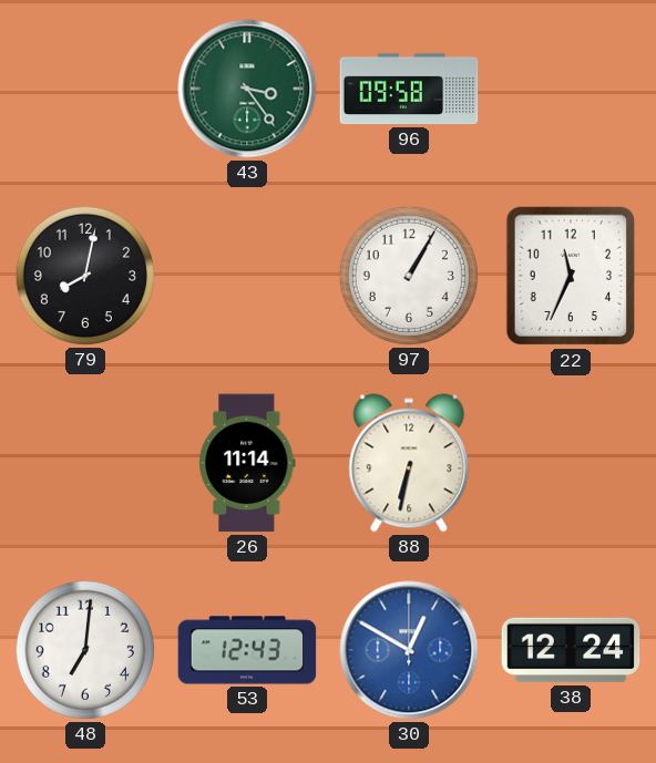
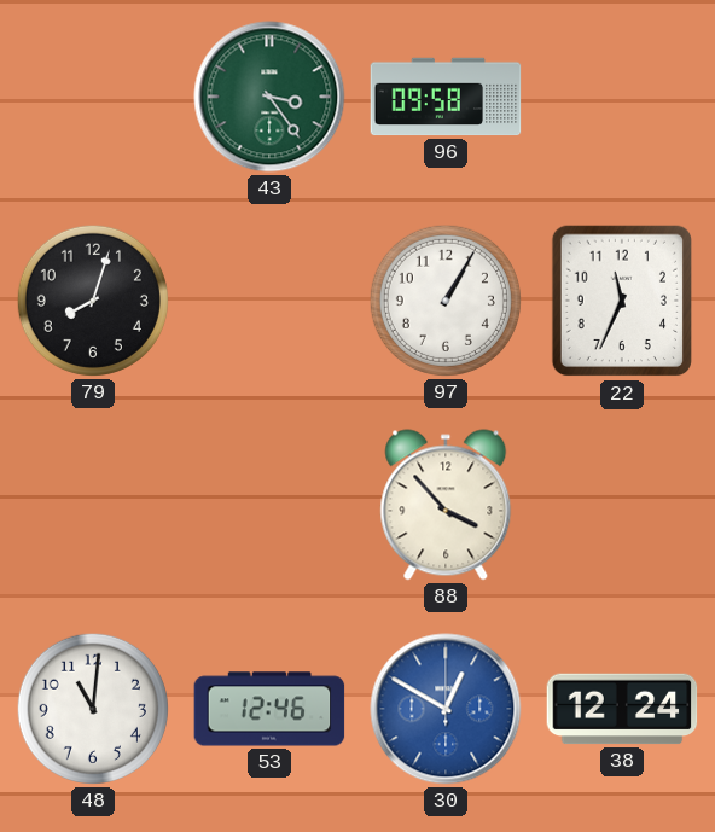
79: 8:02 -> 8:03
26: 11:14 -> none
88: 6:32 -> 3:53
48: 7:01 -> 11:01
53: 12:43 -> 12:46
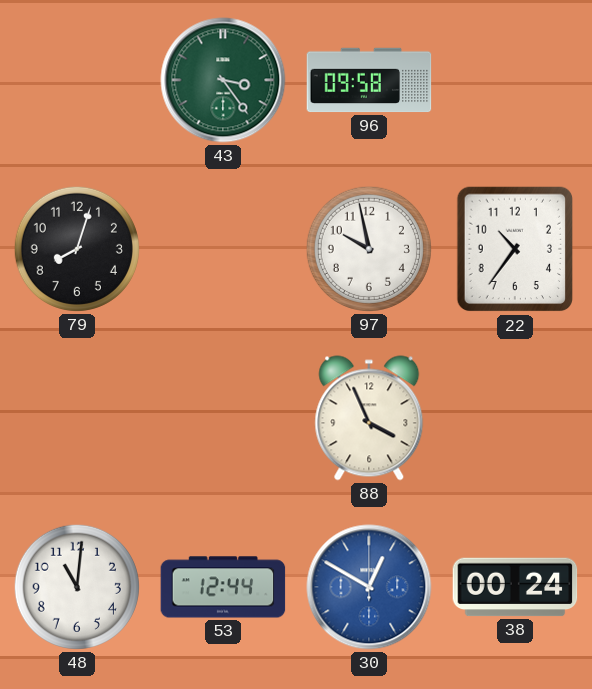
97: 1:05 -> 9:58
22: 11:34 -> 10:36
88: 3:53 -> 3:56
53: 12:46 -> 12:44
38: 12:24 -> 00:24
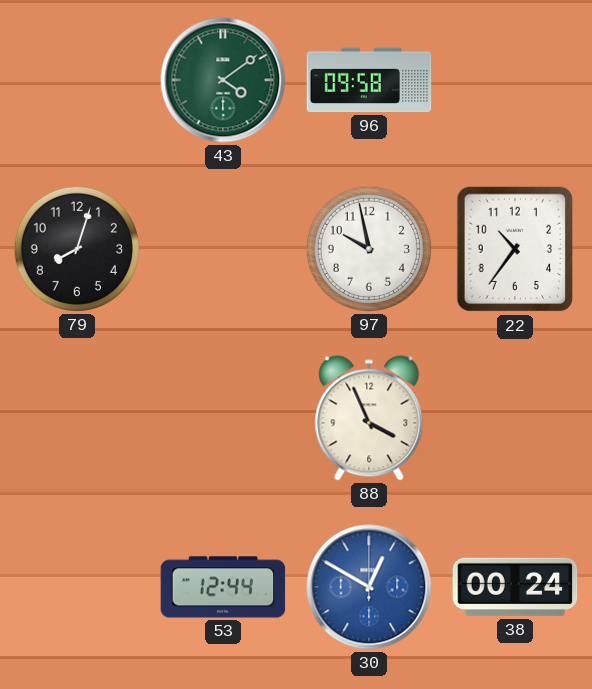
43: 3:24 -> 4:09
48: 11:01 -> none
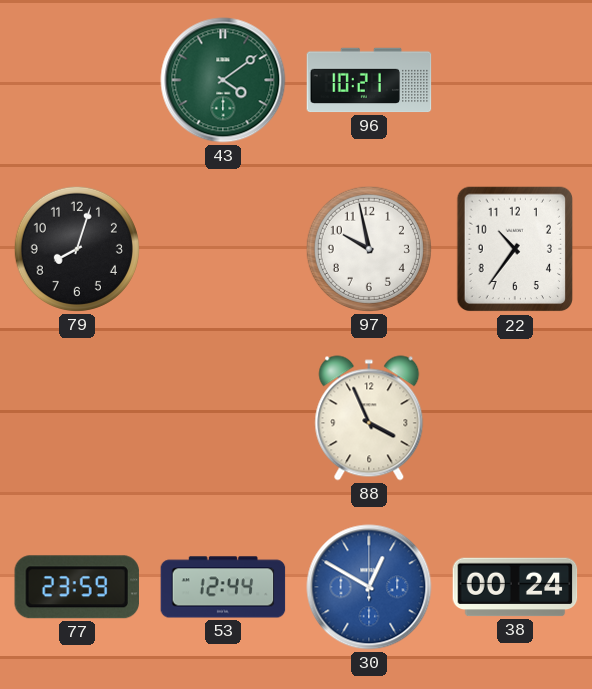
96: 09:58 -> 10:21
77: none -> 23:59
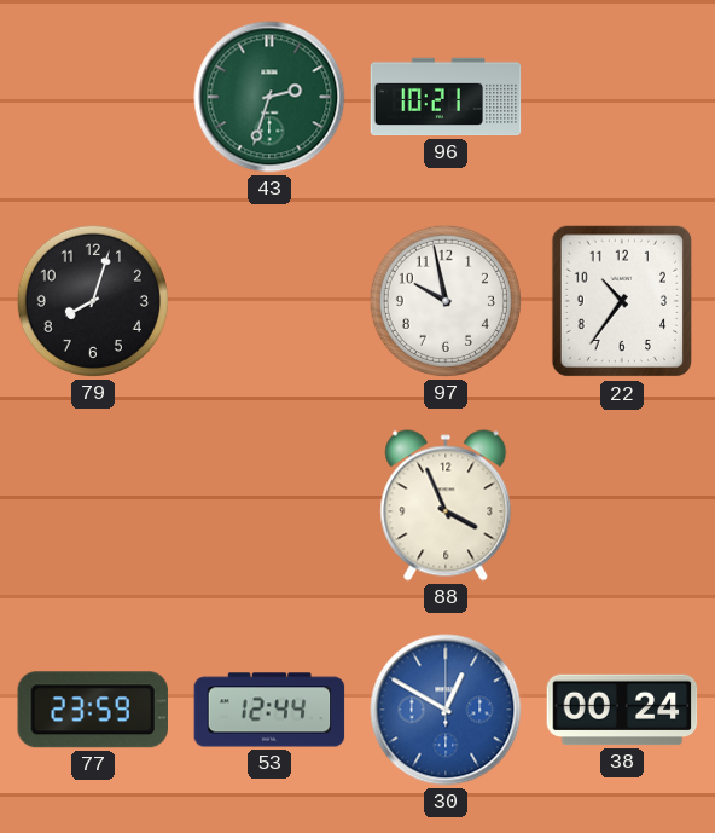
43: 4:09 -> 2:33
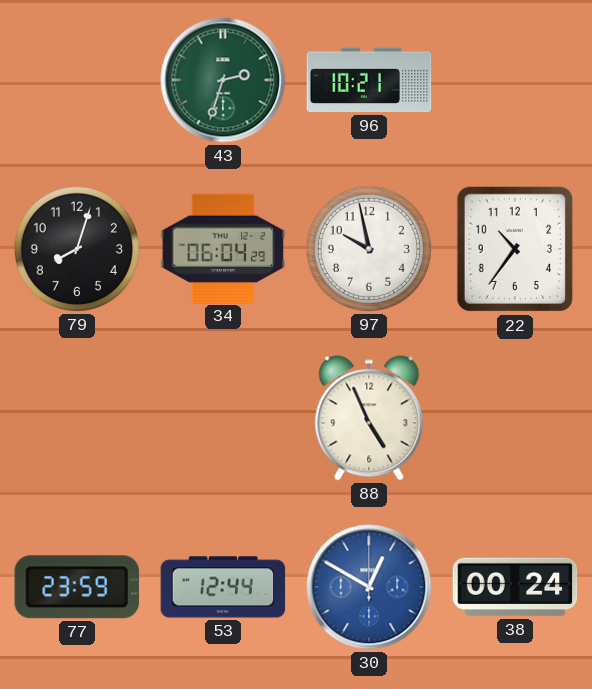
34: none -> 06:04
88: 3:56 -> 4:56
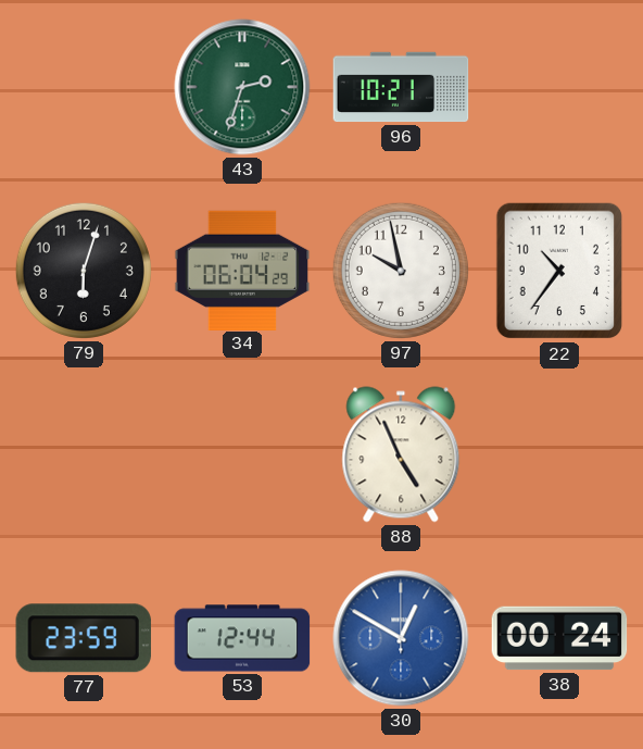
79: 8:03 -> 6:03
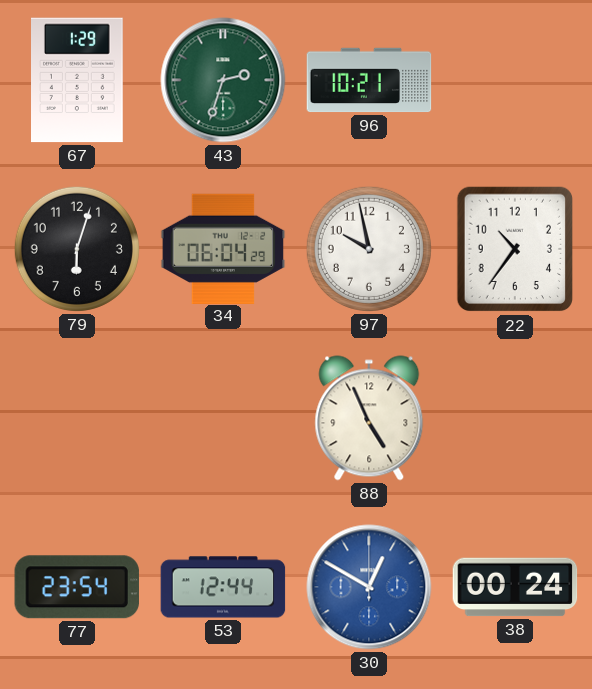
67: none -> 1:29
77: 23:59 -> 23:54
